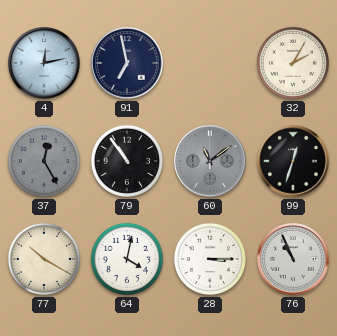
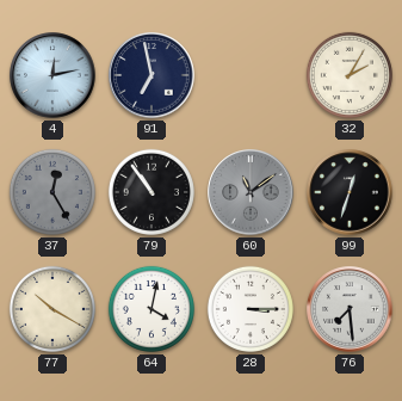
76: 10:56 -> 7:29
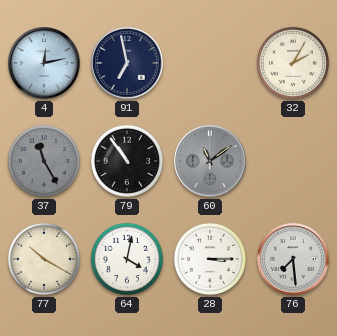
37: 12:25 -> 11:25
99: 12:33 -> none
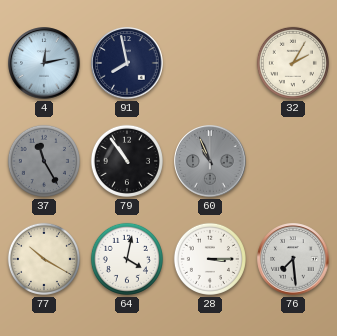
91: 6:58 -> 7:58
60: 11:09 -> 10:56
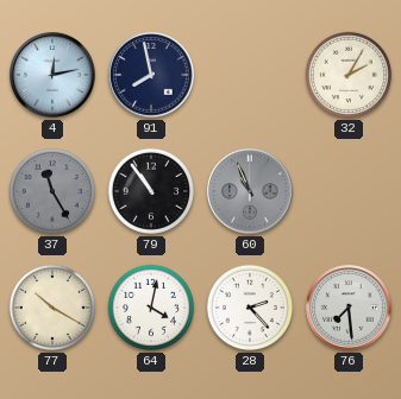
28: 3:15 -> 2:23
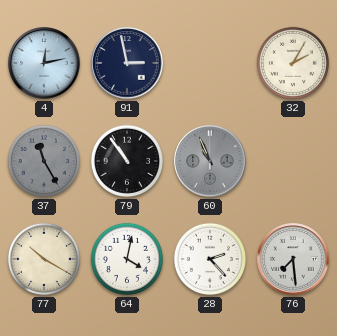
91: 7:58 -> 2:58
